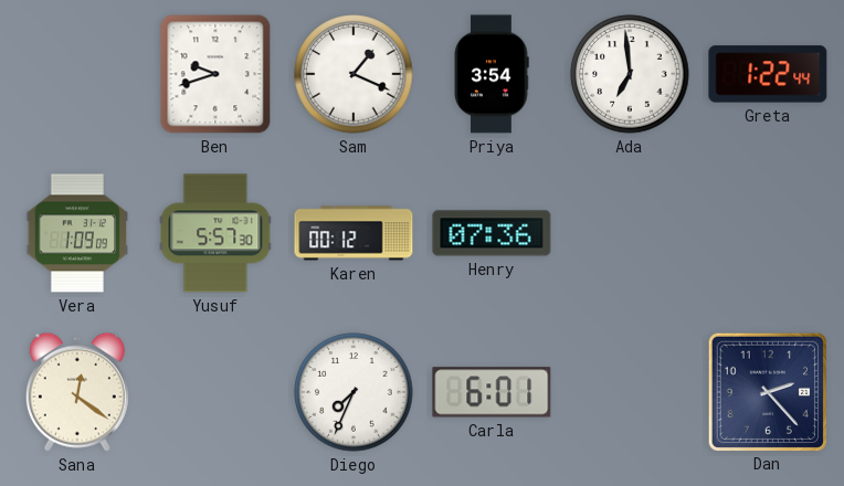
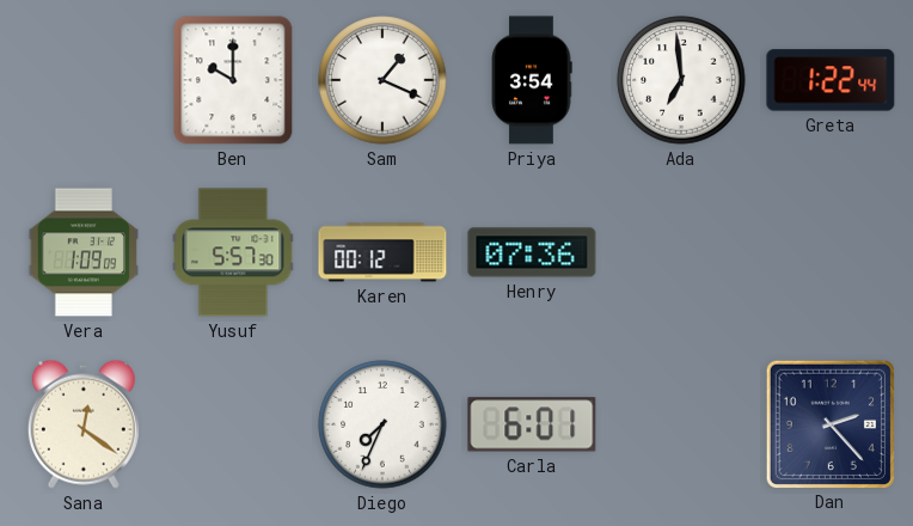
Ben: 9:42 -> 10:00
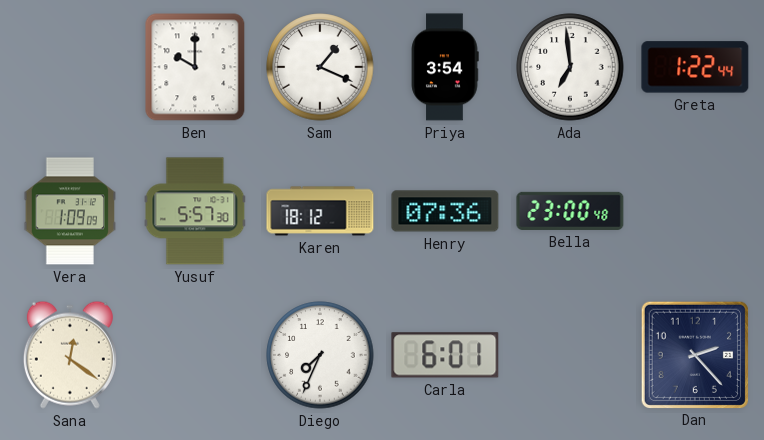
Karen: 00:12 -> 18:12
Bella: none -> 23:00
